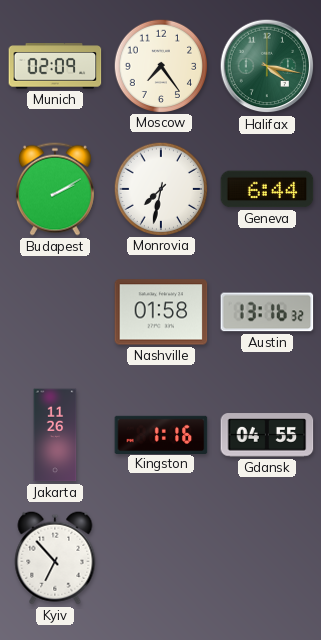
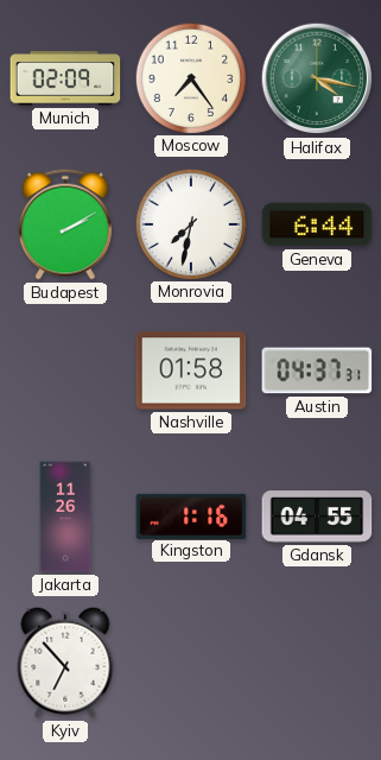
Austin: 13:16 -> 04:37
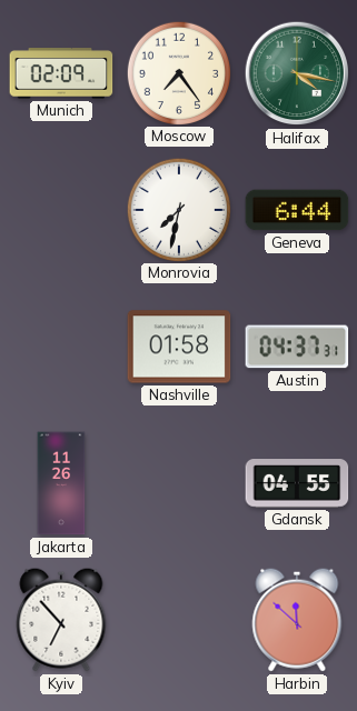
Budapest: 2:10 -> none
Kingston: 1:16 -> none
Harbin: none -> 11:52
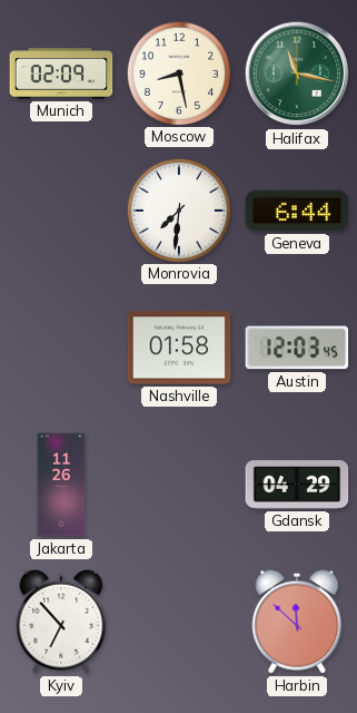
Moscow: 7:24 -> 8:28
Halifax: 4:17 -> 11:17
Monrovia: 7:32 -> 7:31
Austin: 04:37 -> 12:03
Gdansk: 04:55 -> 04:29
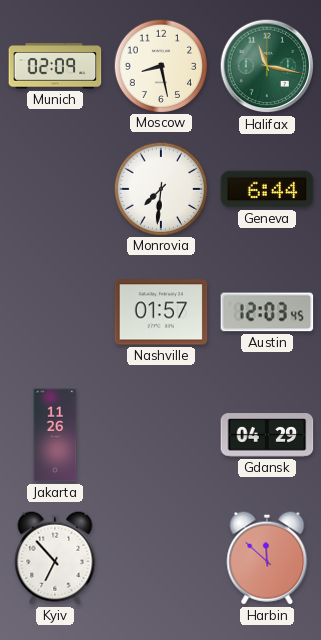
Nashville: 01:58 -> 01:57
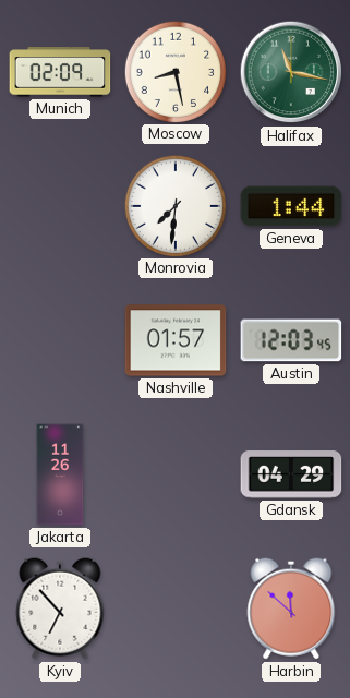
Geneva: 6:44 -> 1:44
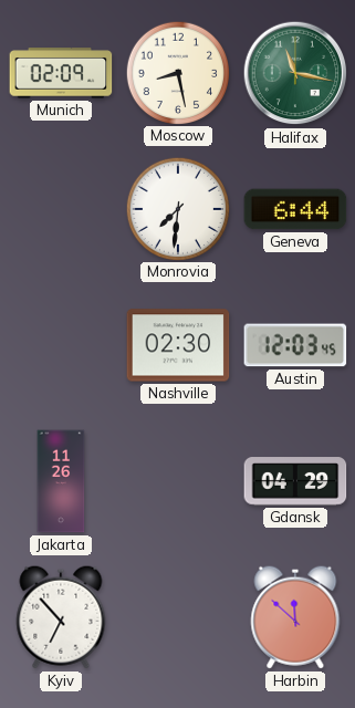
Geneva: 1:44 -> 6:44
Nashville: 01:57 -> 02:30
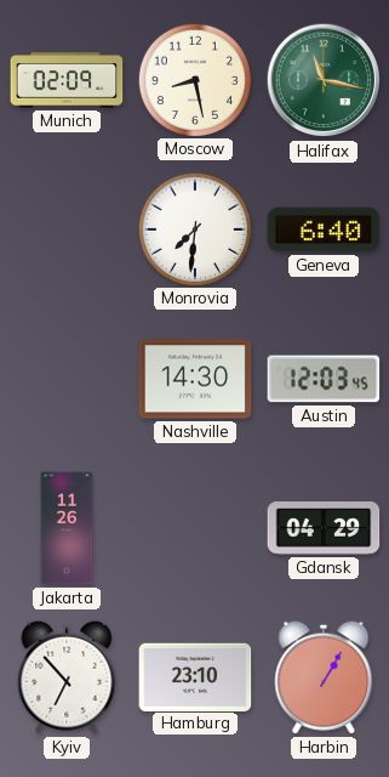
Geneva: 6:44 -> 6:40
Nashville: 02:30 -> 14:30
Hamburg: none -> 23:10
Harbin: 11:52 -> 1:05
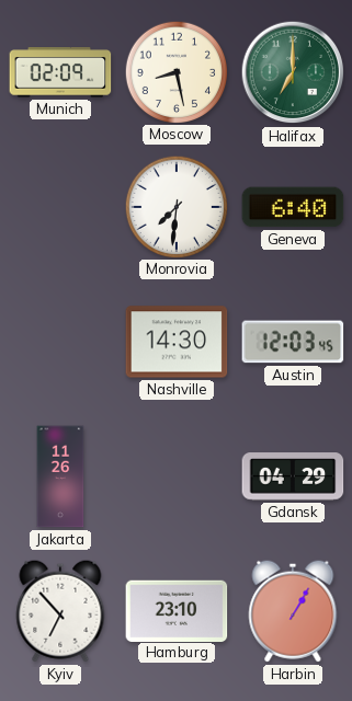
Halifax: 11:17 -> 7:00
